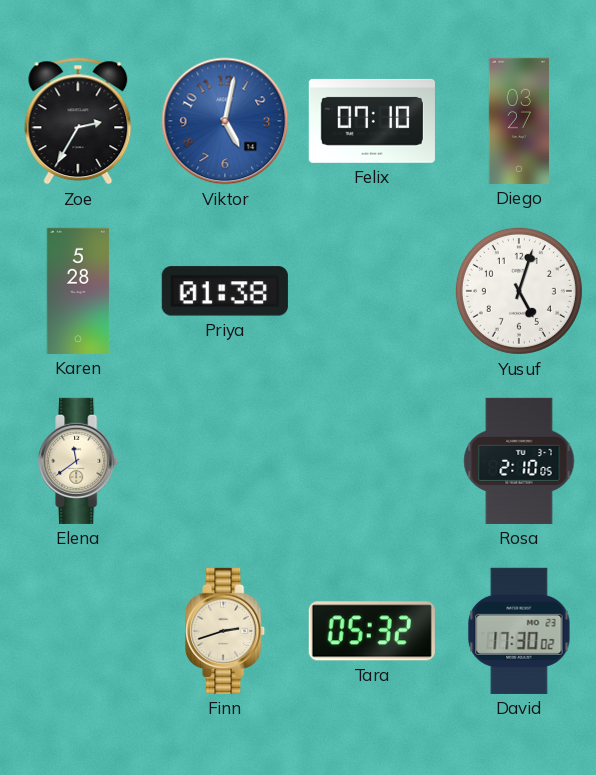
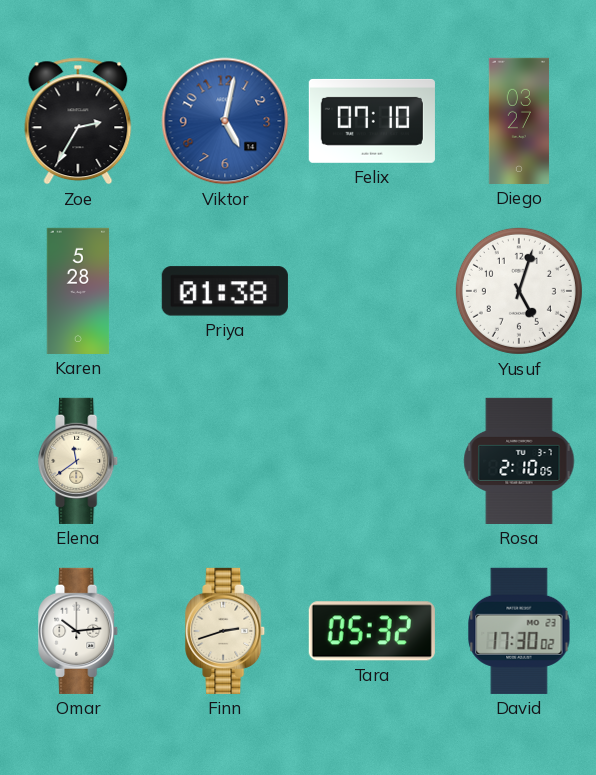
Omar: none -> 10:14
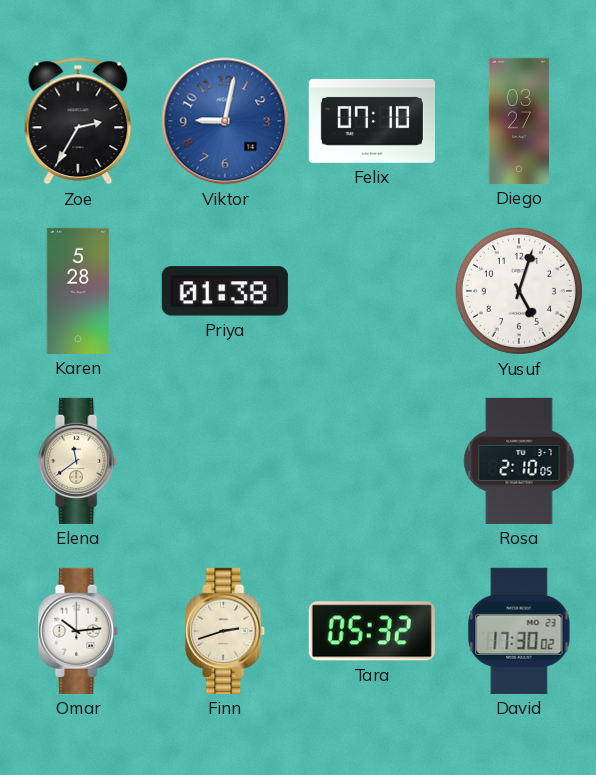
Viktor: 5:02 -> 9:02
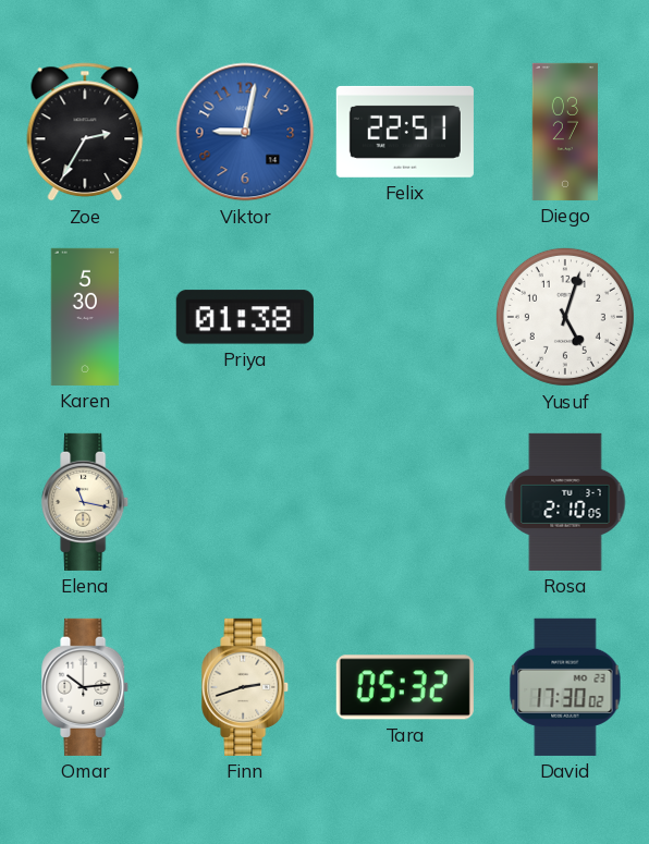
Felix: 07:10 -> 22:51
Karen: 5:28 -> 5:30
Elena: 11:39 -> 11:17
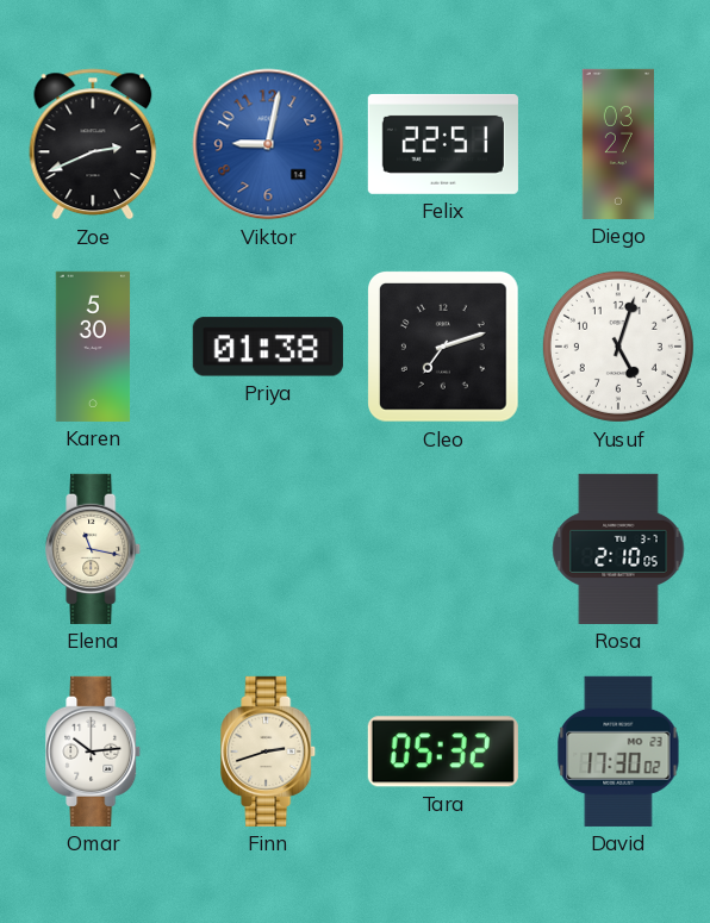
Zoe: 2:35 -> 2:41
Cleo: none -> 7:12
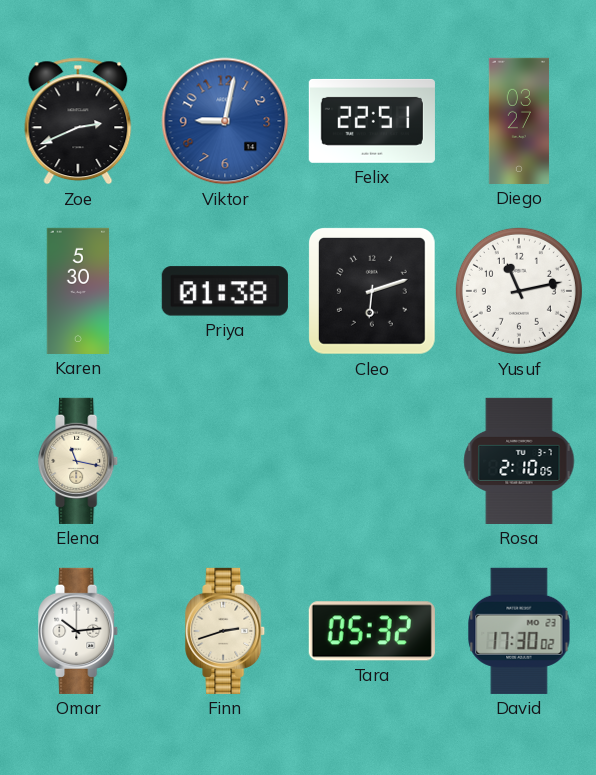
Cleo: 7:12 -> 6:12
Yusuf: 5:03 -> 11:13
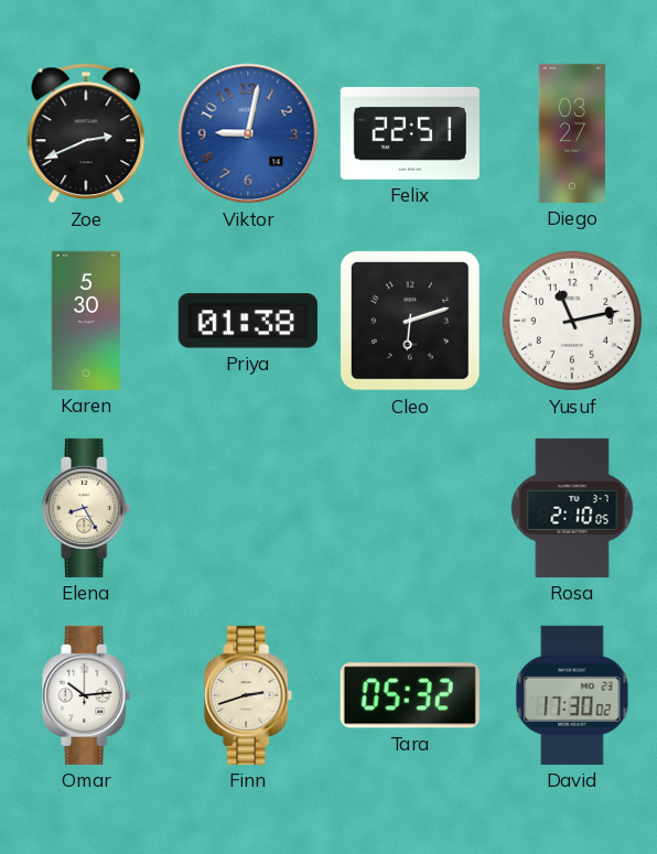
Elena: 11:17 -> 8:25
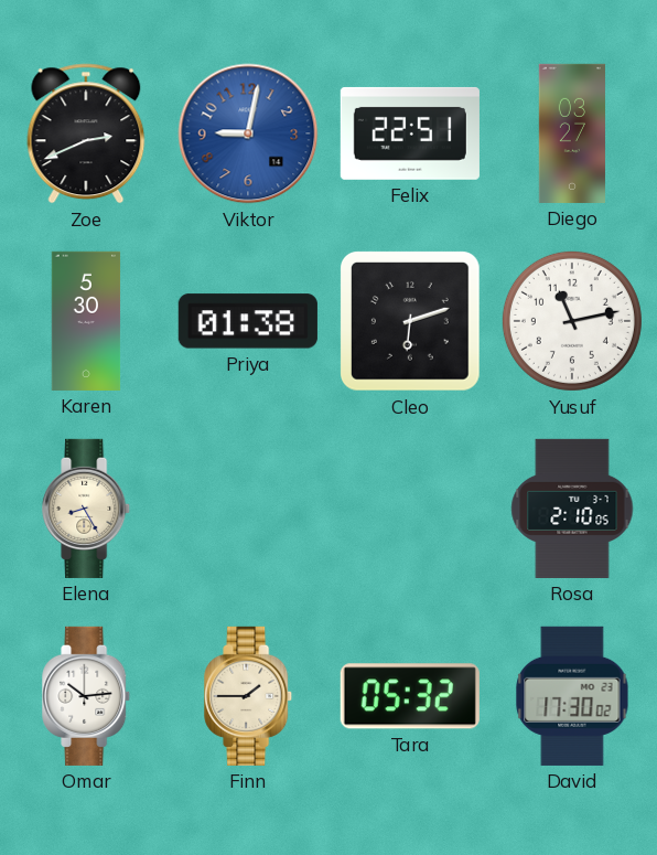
Finn: 2:42 -> 1:45
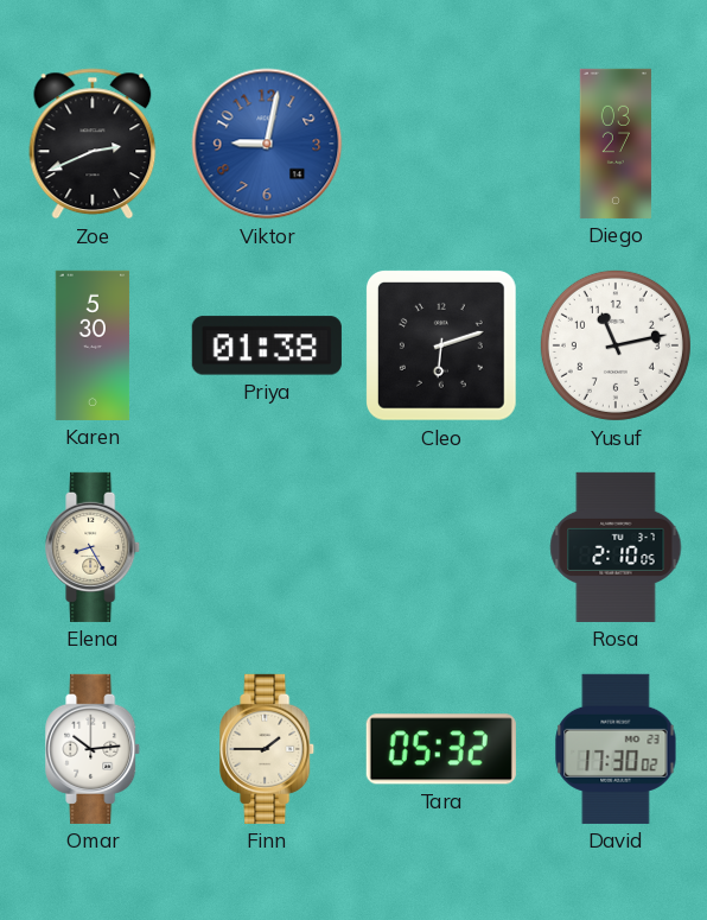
Felix: 22:51 -> none
